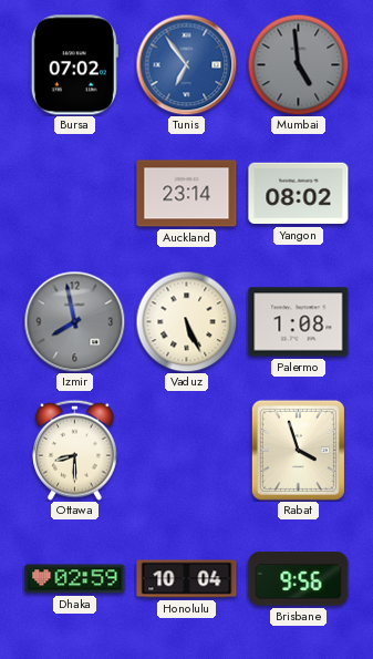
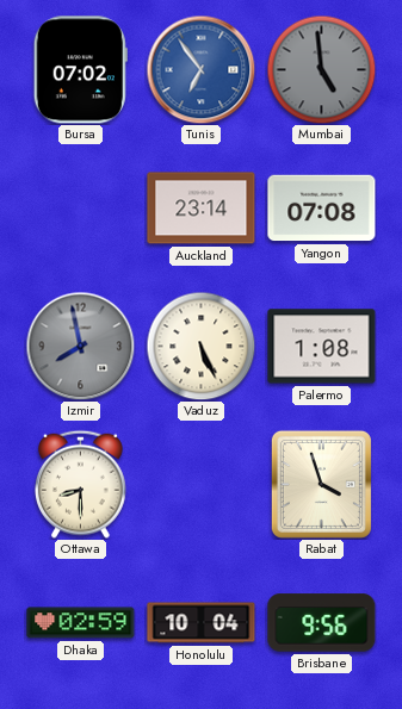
Yangon: 08:02 -> 07:08
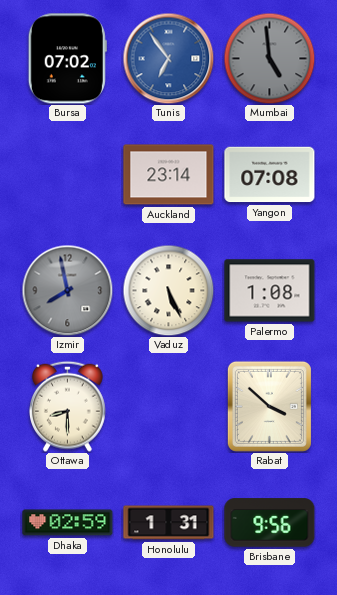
Rabat: 3:57 -> 3:52
Honolulu: 10:04 -> 1:31
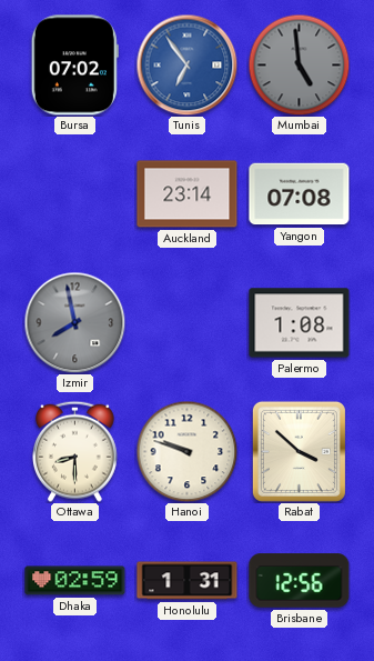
Vaduz: 5:26 -> none
Hanoi: none -> 9:48
Brisbane: 9:56 -> 12:56
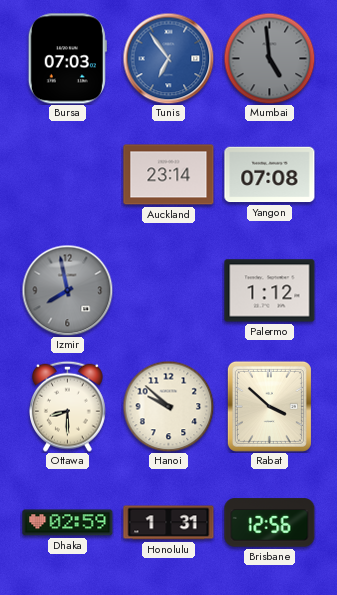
Bursa: 07:02 -> 07:03
Palermo: 1:08 -> 1:12
Hanoi: 9:48 -> 9:52
